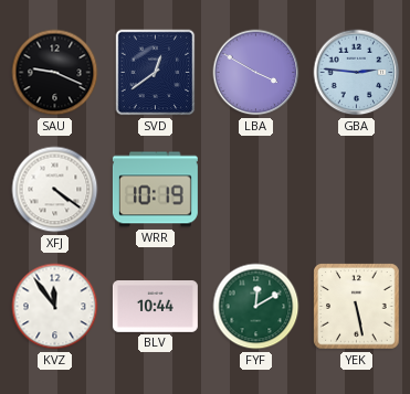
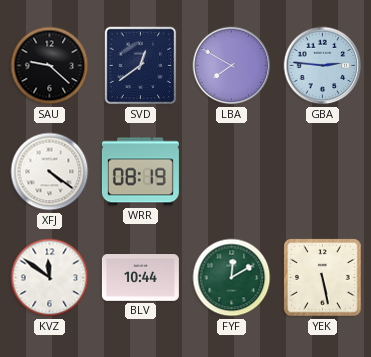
SAU: 9:19 -> 9:22
LBA: 3:50 -> 7:50
WRR: 10:19 -> 08:19
KVZ: 11:54 -> 11:51
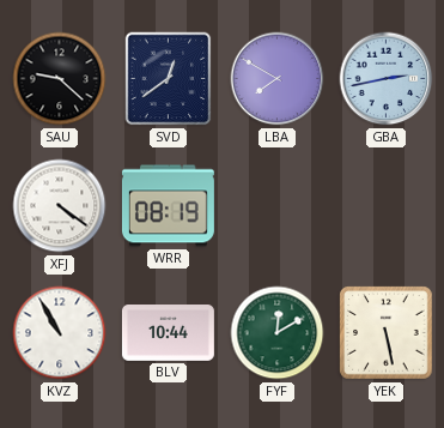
GBA: 2:46 -> 2:43
KVZ: 11:51 -> 10:55
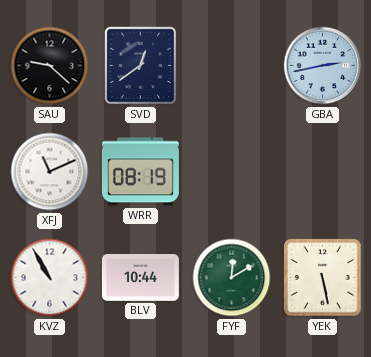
LBA: 7:50 -> none
XFJ: 4:21 -> 11:11
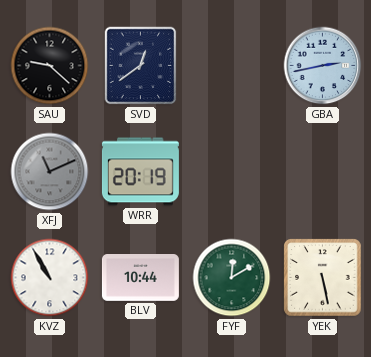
XFJ dial: white -> grey
WRR: 08:19 -> 20:19
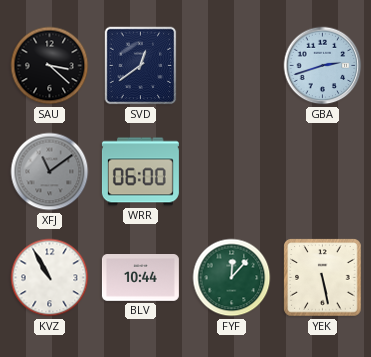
SAU: 9:22 -> 3:22
GBA: 2:43 -> 2:42
XFJ: 11:11 -> 11:09
WRR: 20:19 -> 06:00
FYF: 12:10 -> 12:07
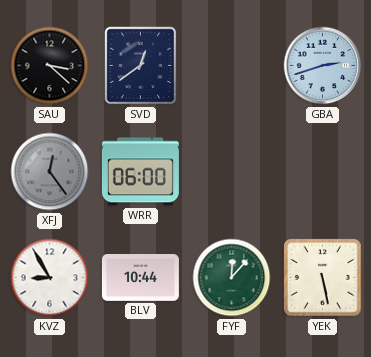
XFJ: 11:09 -> 12:24
KVZ: 10:55 -> 8:55
